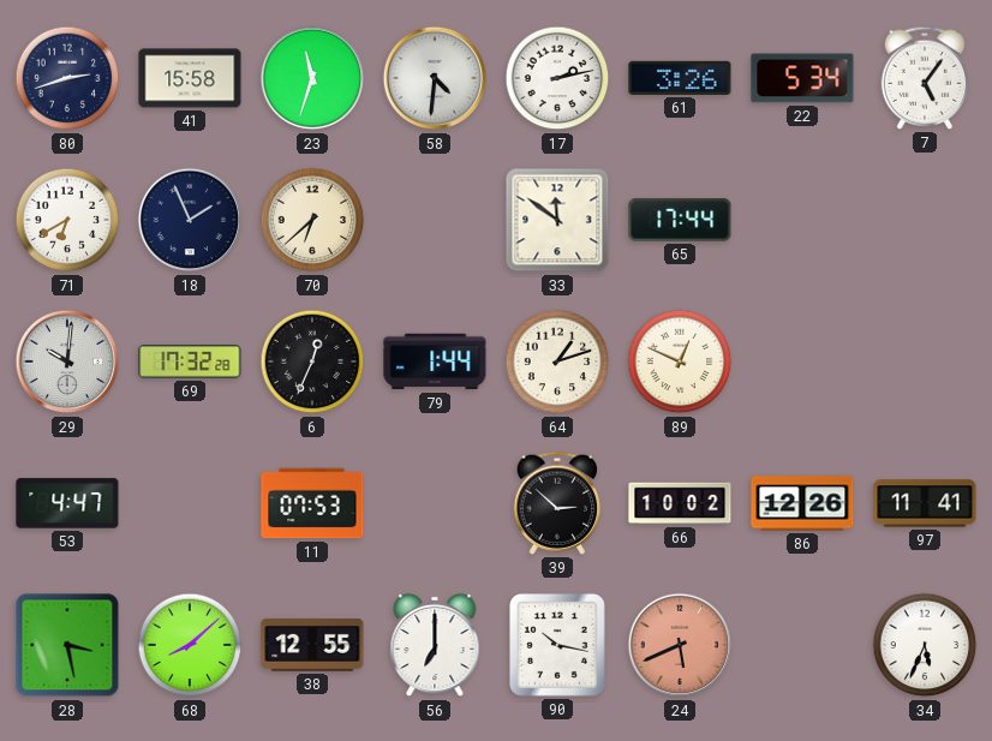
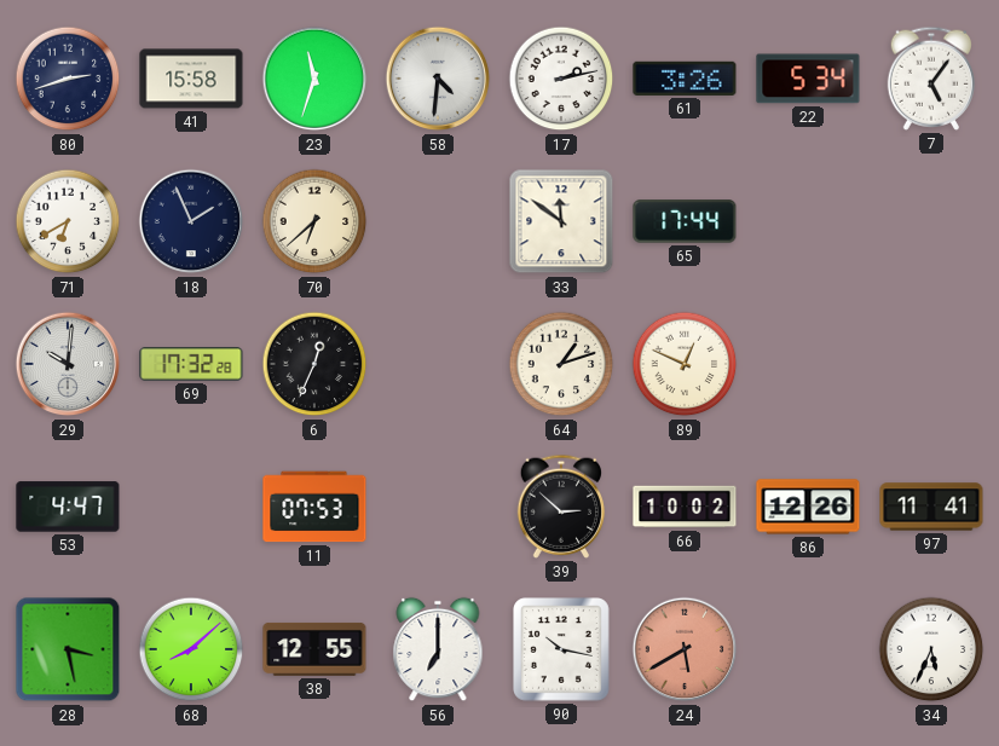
79: 1:44 -> none
24: 5:41 -> 5:40
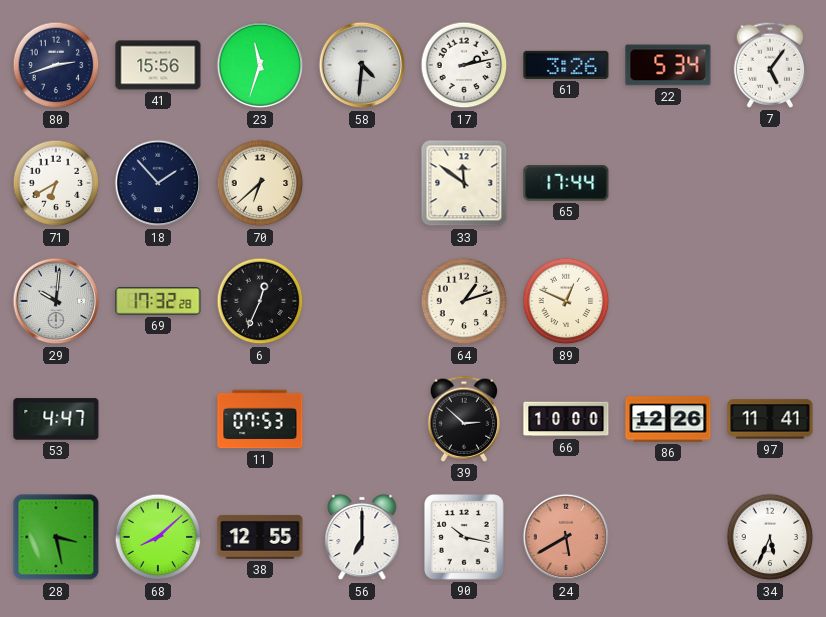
41: 15:58 -> 15:56
18: 1:56 -> 1:53
66: 10:02 -> 10:00
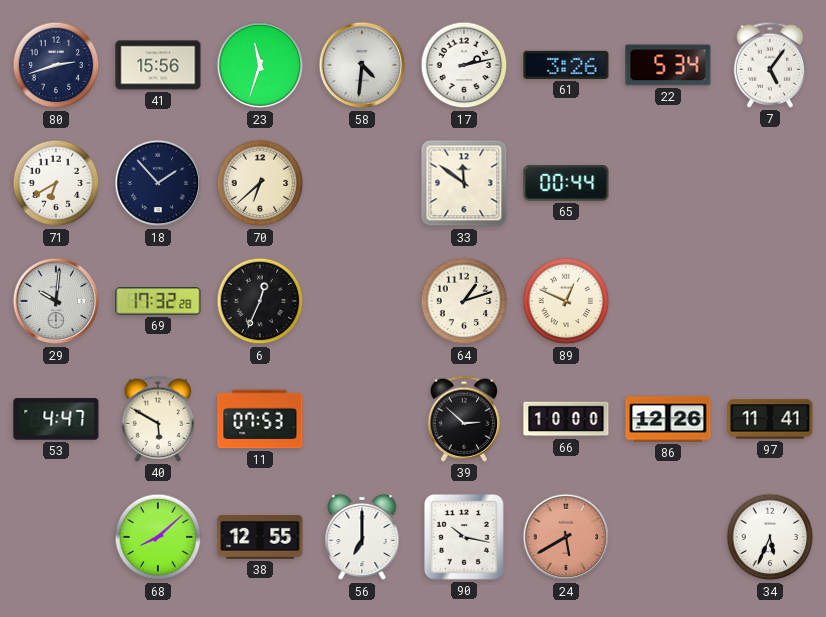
65: 17:44 -> 00:44
40: none -> 5:50
28: 3:28 -> none
